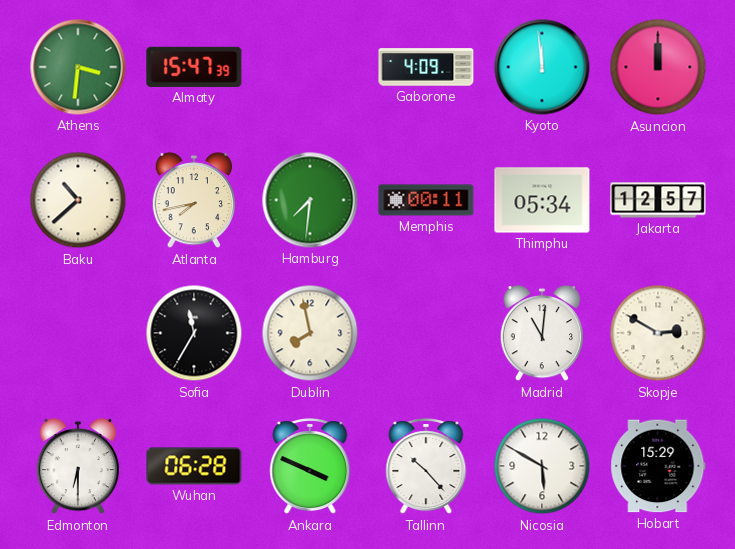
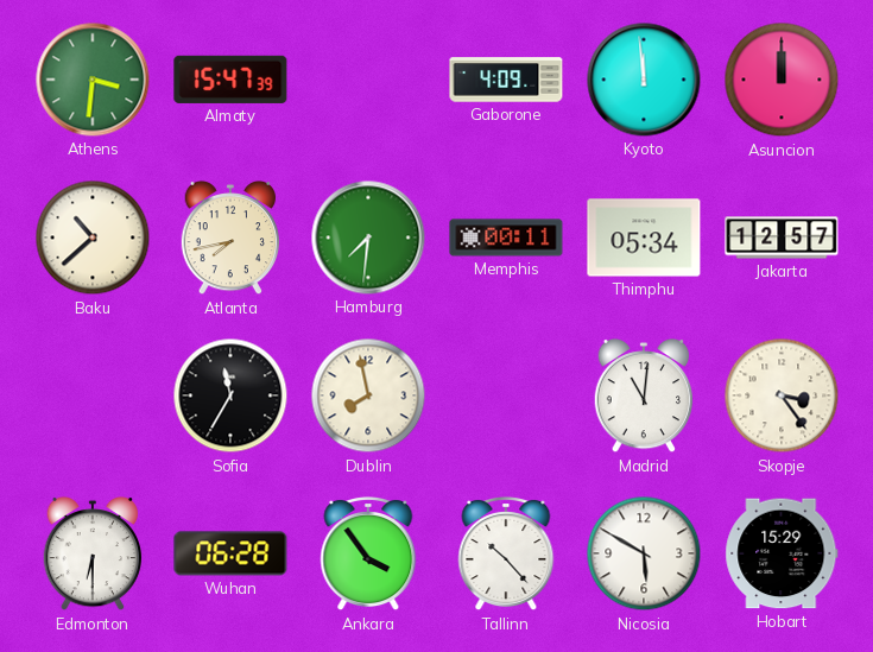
Skopje: 2:50 -> 3:24
Ankara: 3:49 -> 3:54
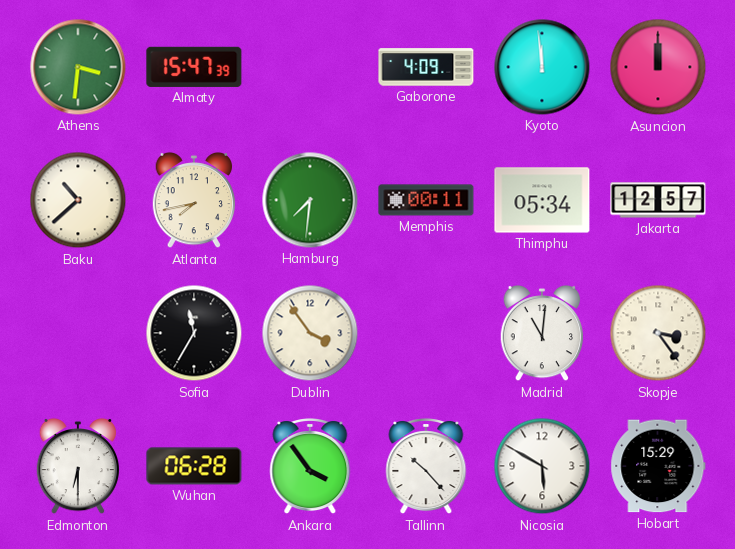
Dublin: 7:58 -> 3:54
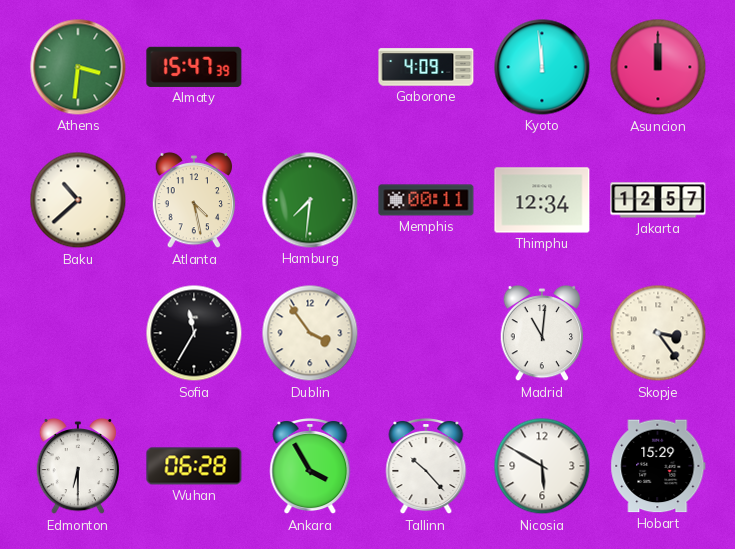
Atlanta: 7:43 -> 4:28
Thimphu: 05:34 -> 12:34
Ankara: 3:54 -> 3:55
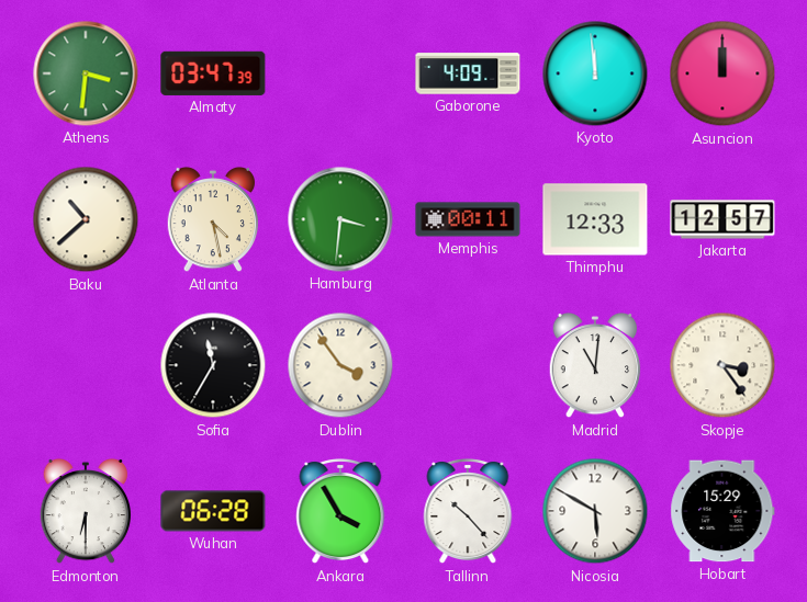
Almaty: 15:47 -> 03:47
Hamburg: 7:31 -> 3:31
Thimphu: 12:34 -> 12:33
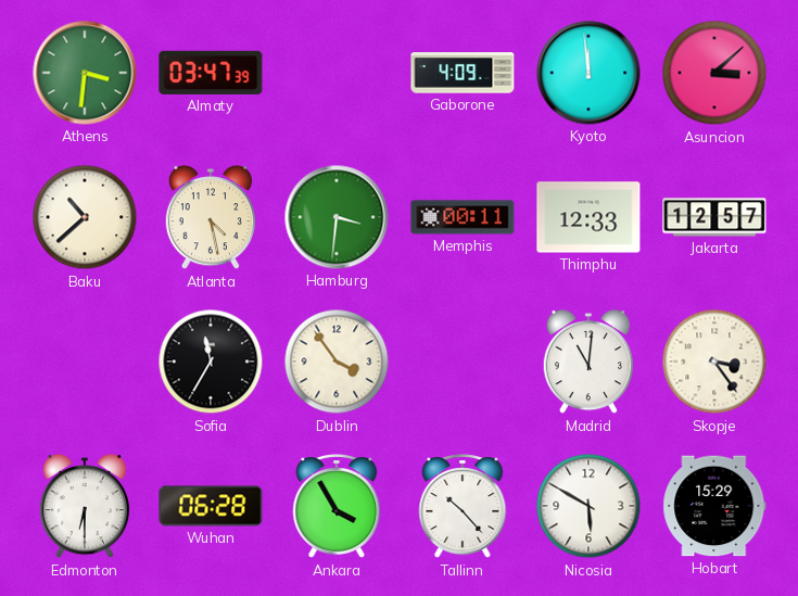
Asuncion: 12:00 -> 3:08
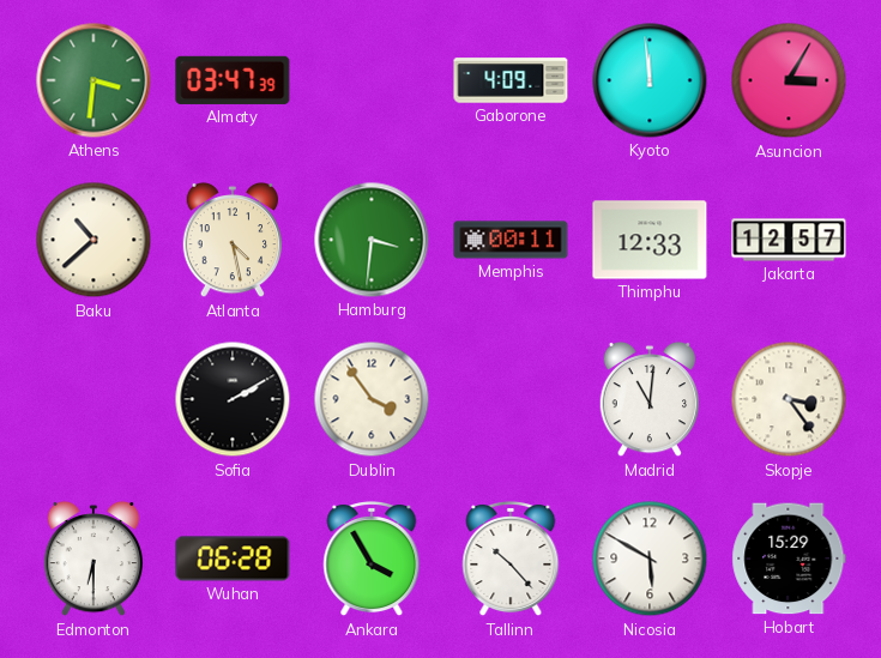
Asuncion: 3:08 -> 3:05
Sofia: 11:35 -> 2:10
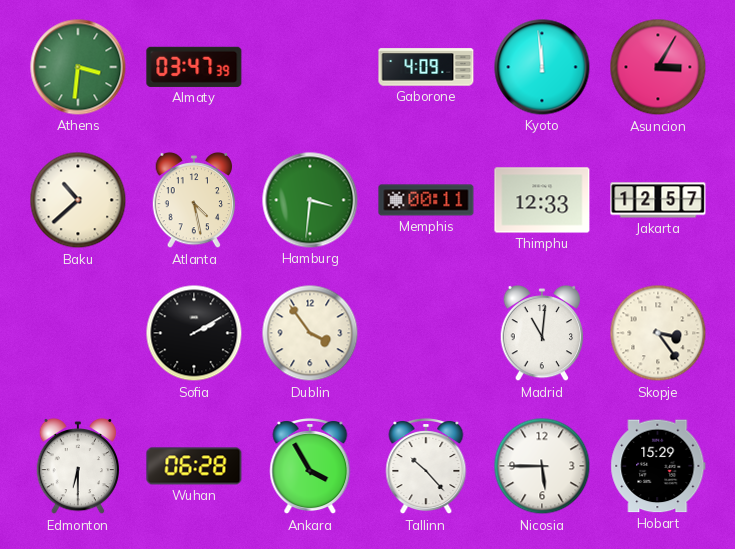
Nicosia: 5:50 -> 5:45
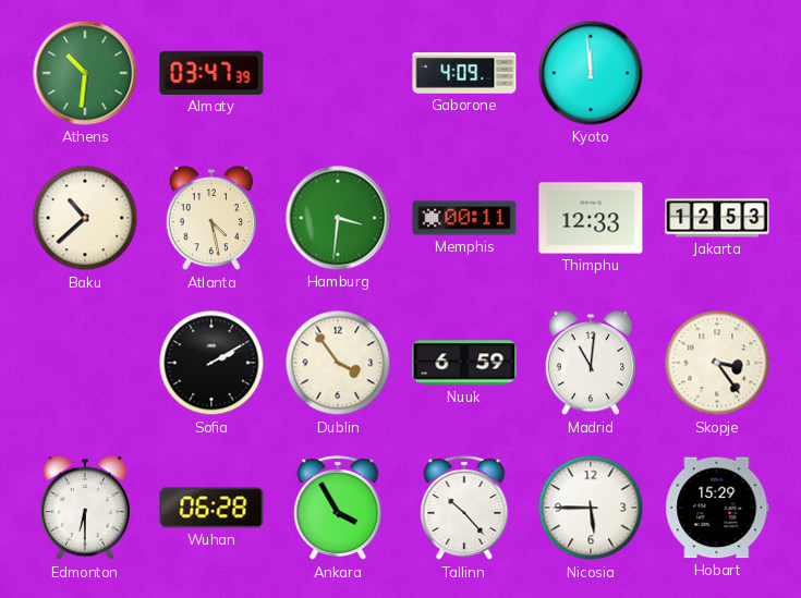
Athens: 3:31 -> 10:31
Asuncion: 3:05 -> none
Jakarta: 12:57 -> 12:53
Nuuk: none -> 6:59
